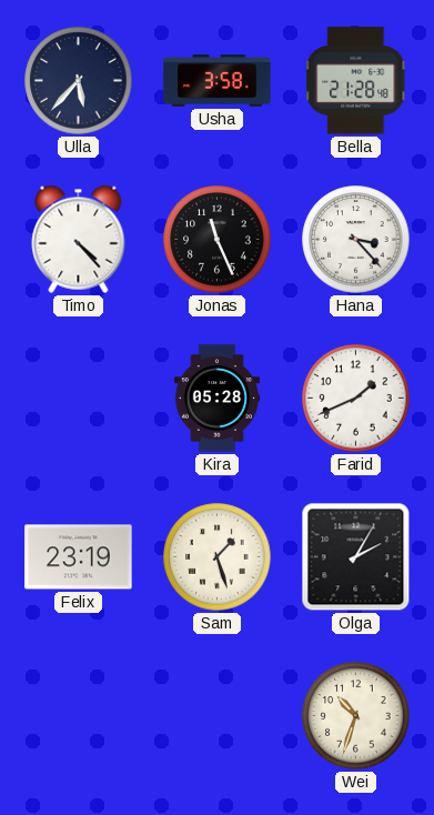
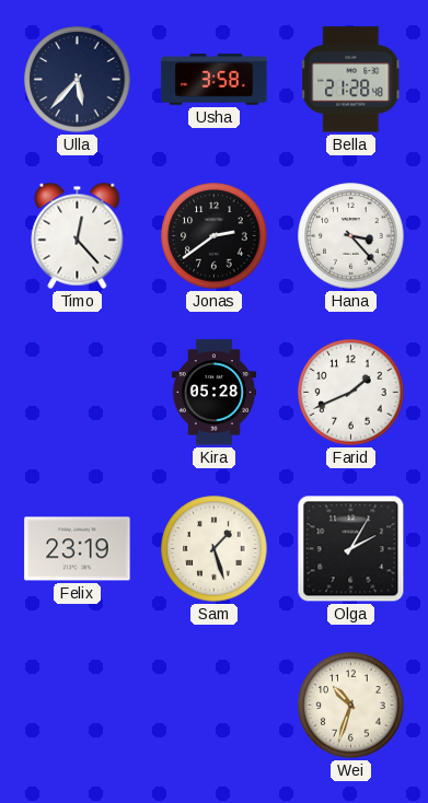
Timo: 4:23 -> 12:23
Jonas: 11:26 -> 2:39
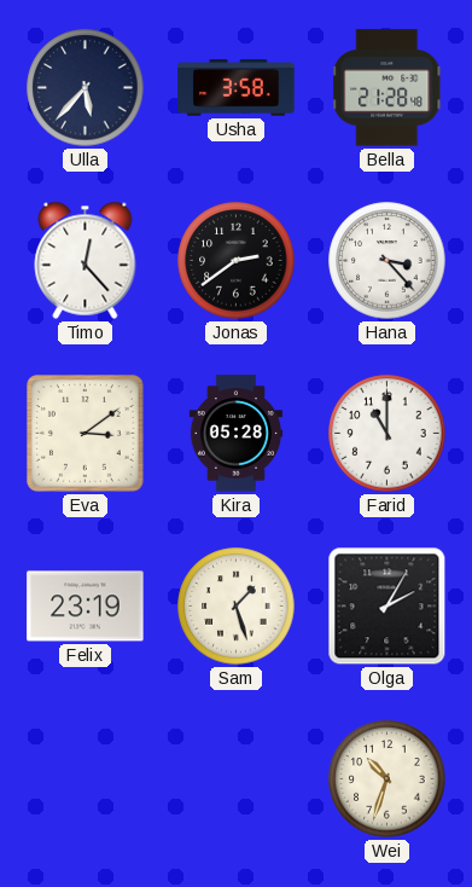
Eva: none -> 3:09
Farid: 1:41 -> 11:00
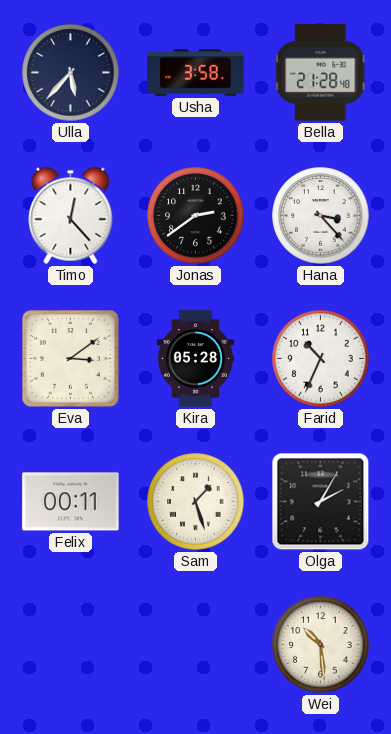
Farid: 11:00 -> 10:34
Felix: 23:19 -> 00:11
Wei: 10:33 -> 10:29
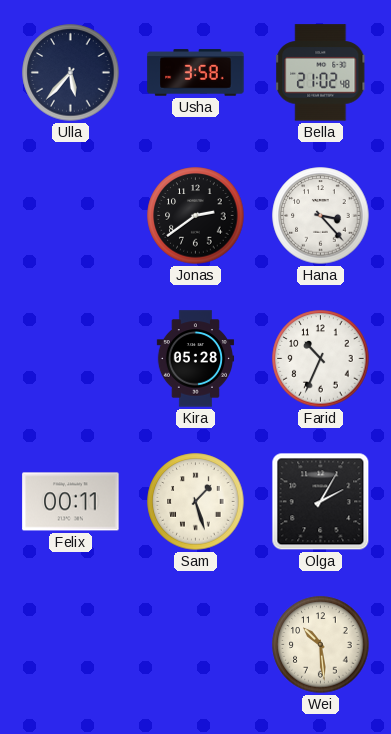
Bella: 21:28 -> 21:02
Timo: 12:23 -> none
Eva: 3:09 -> none
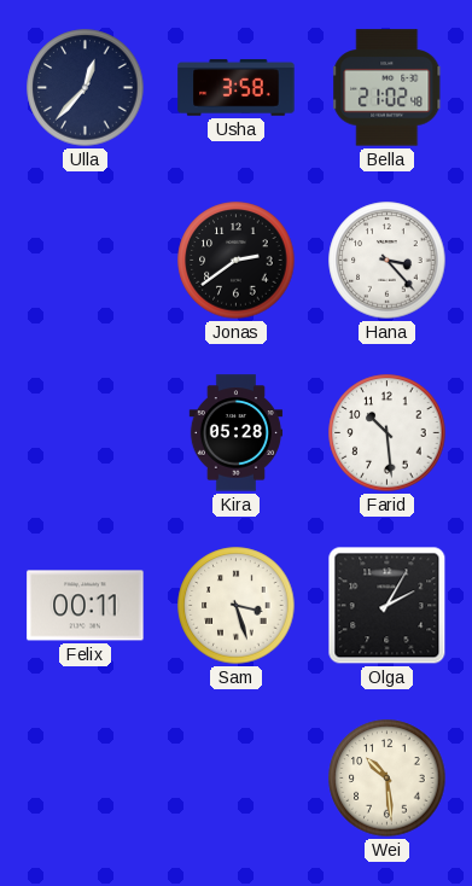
Ulla: 5:37 -> 12:37
Farid: 10:34 -> 10:29
Sam: 1:27 -> 3:27
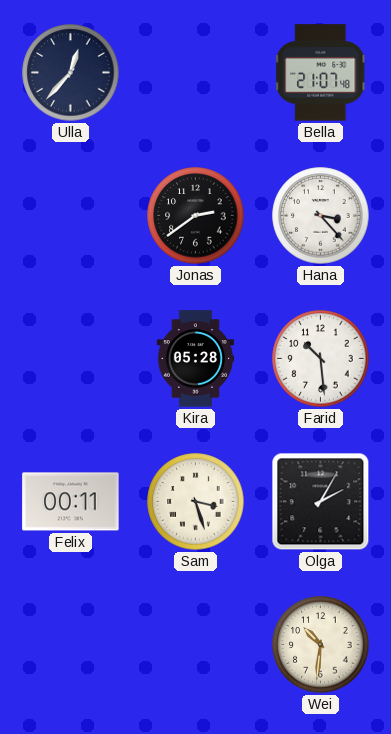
Usha: 3:58 -> none
Bella: 21:02 -> 21:07
Wei: 10:29 -> 10:31
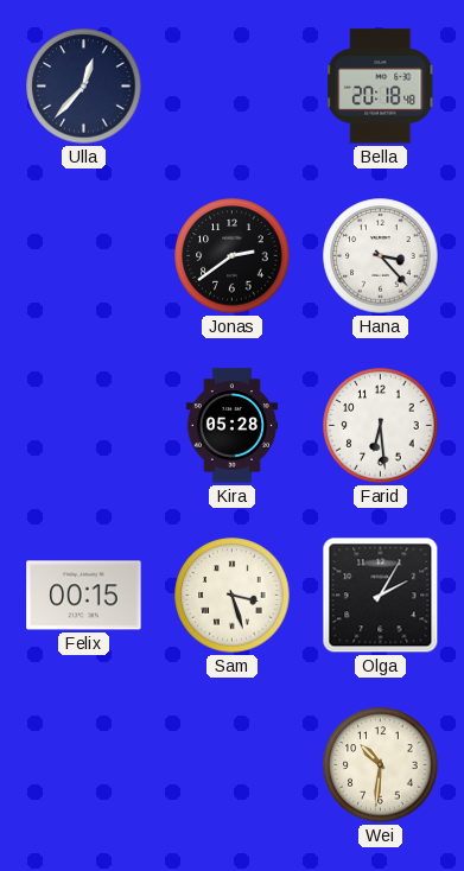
Bella: 21:07 -> 20:18
Farid: 10:29 -> 6:29
Felix: 00:11 -> 00:15
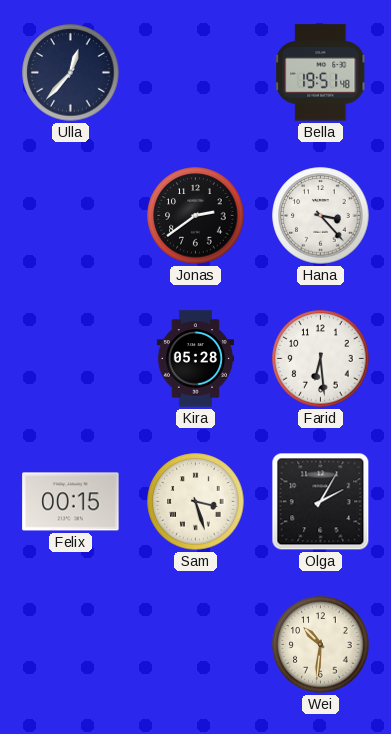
Bella: 20:18 -> 19:51
